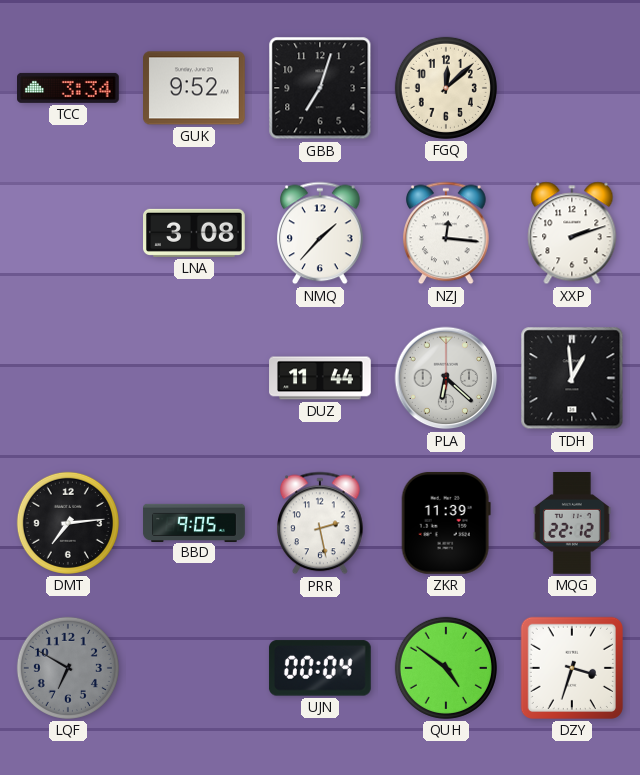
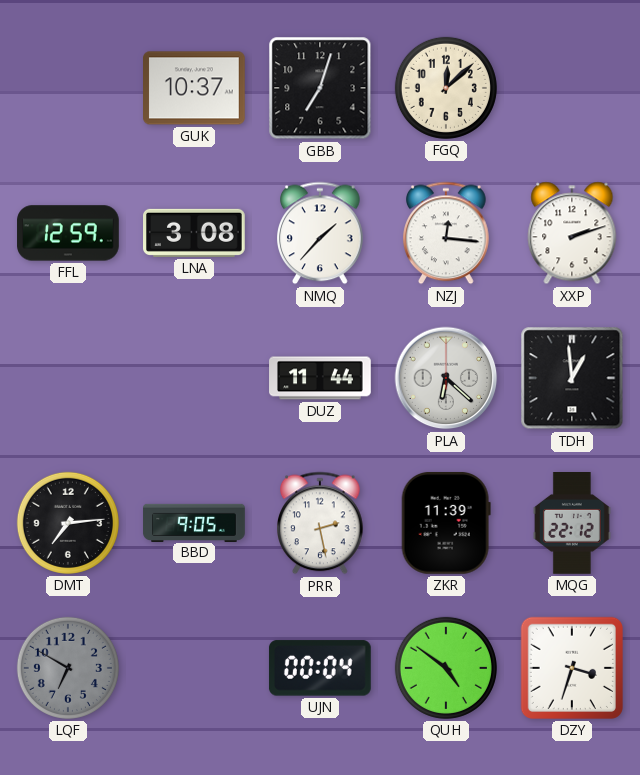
TCC: 3:34 -> none
GUK: 9:52 -> 10:37
FFL: none -> 12:59
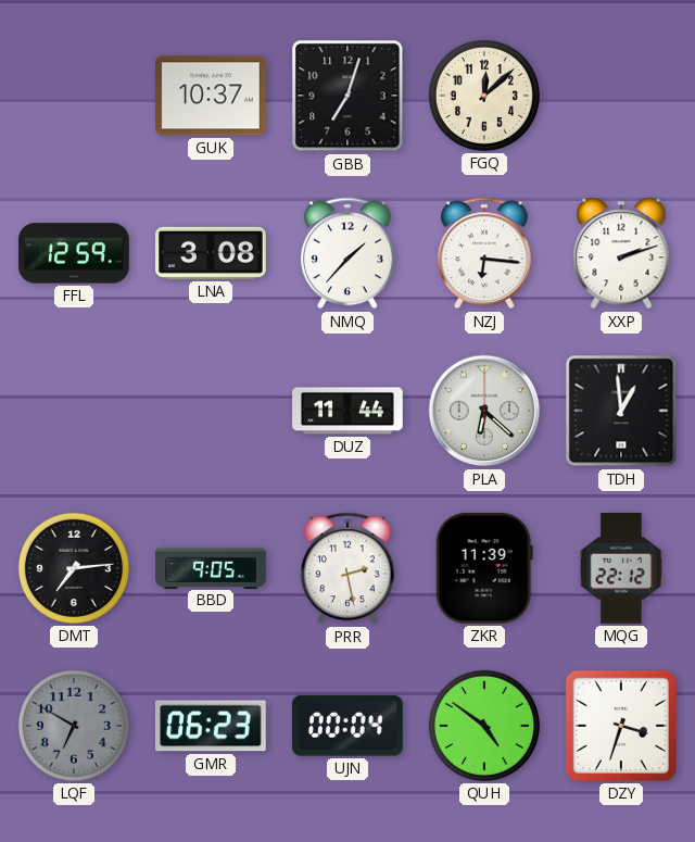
NZJ: 12:16 -> 6:16
GMR: none -> 06:23
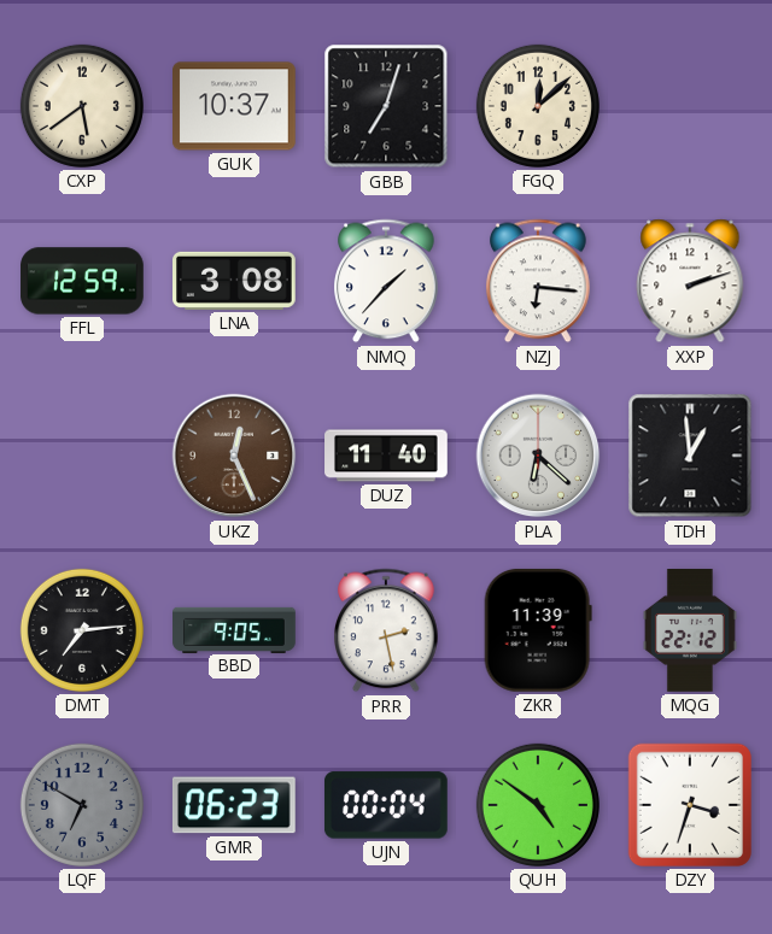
CXP: none -> 5:39
UKZ: none -> 12:26
DUZ: 11:44 -> 11:40
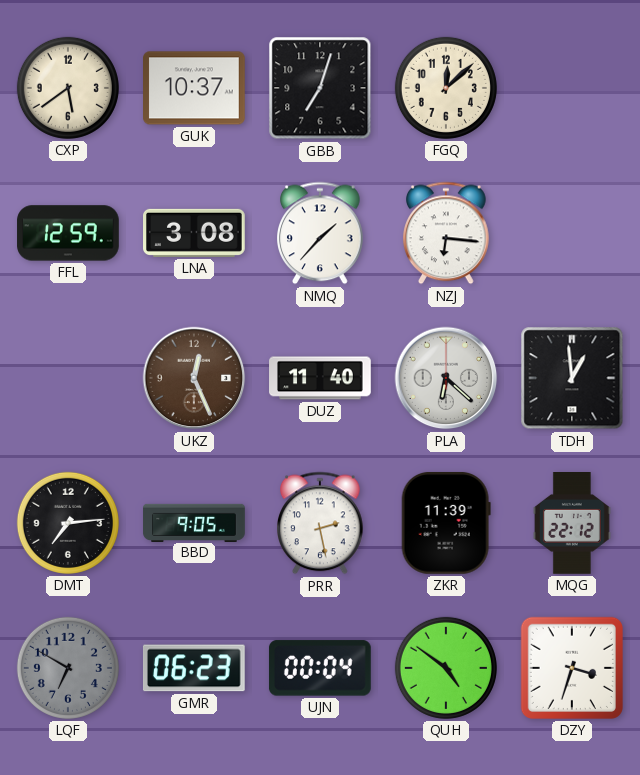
XXP: 2:12 -> none
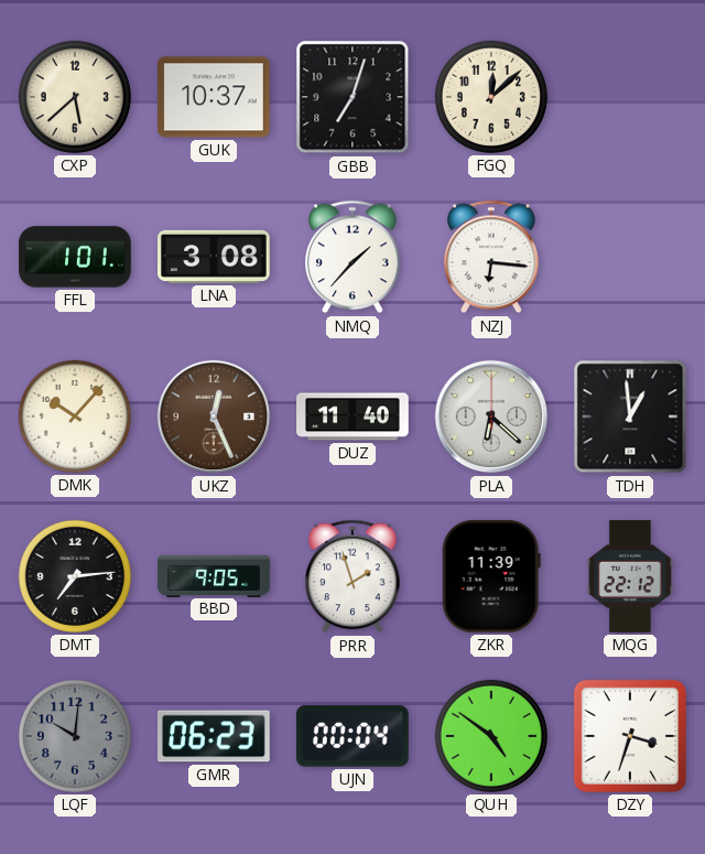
CXP: 5:39 -> 5:38
FFL: 12:59 -> 1:01
DMK: none -> 10:07
PRR: 2:28 -> 1:57
LQF: 6:50 -> 10:01
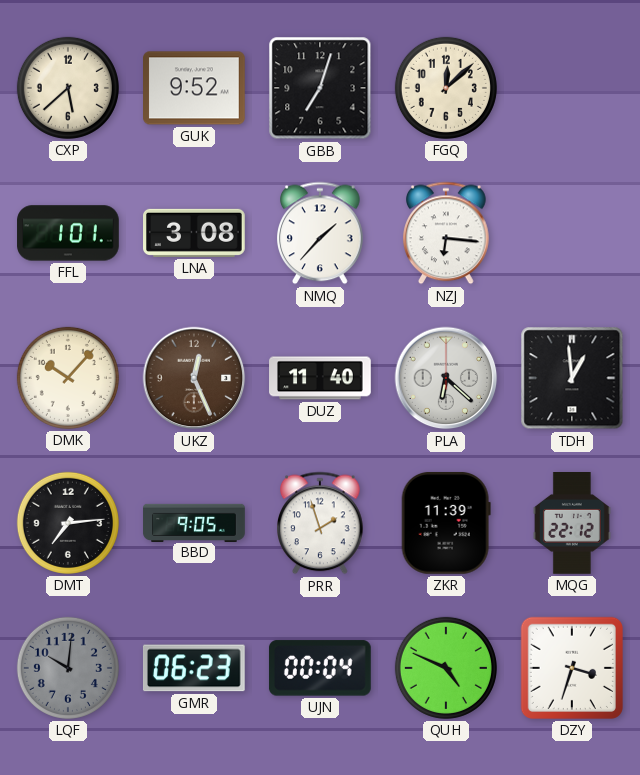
GUK: 10:37 -> 9:52
QUH: 4:51 -> 4:49
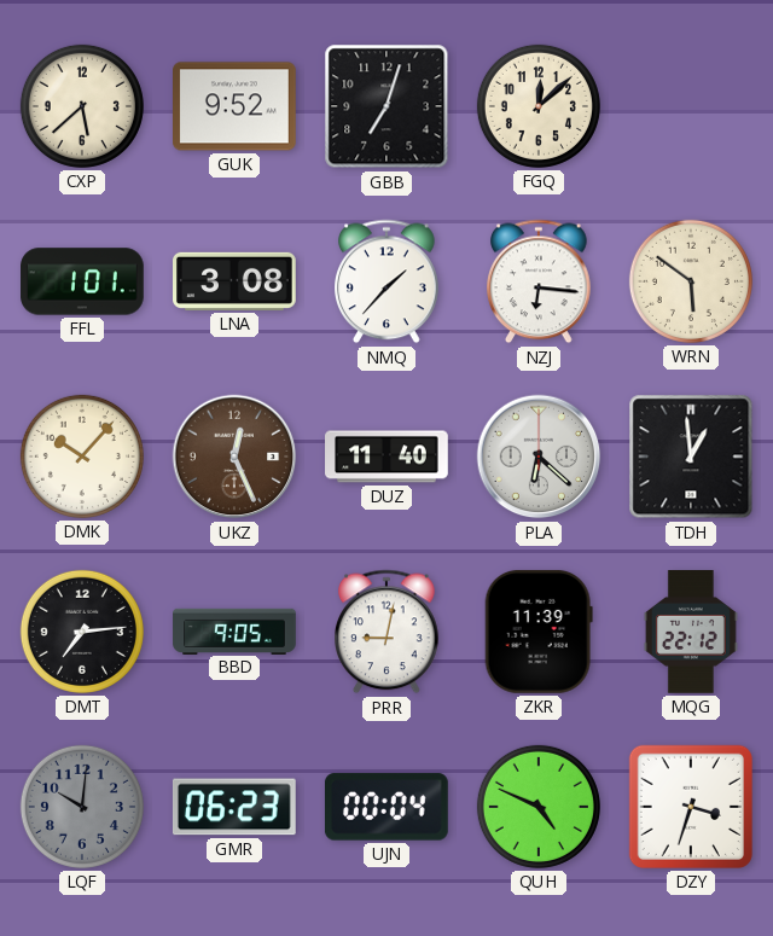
WRN: none -> 5:51
PRR: 1:57 -> 9:02
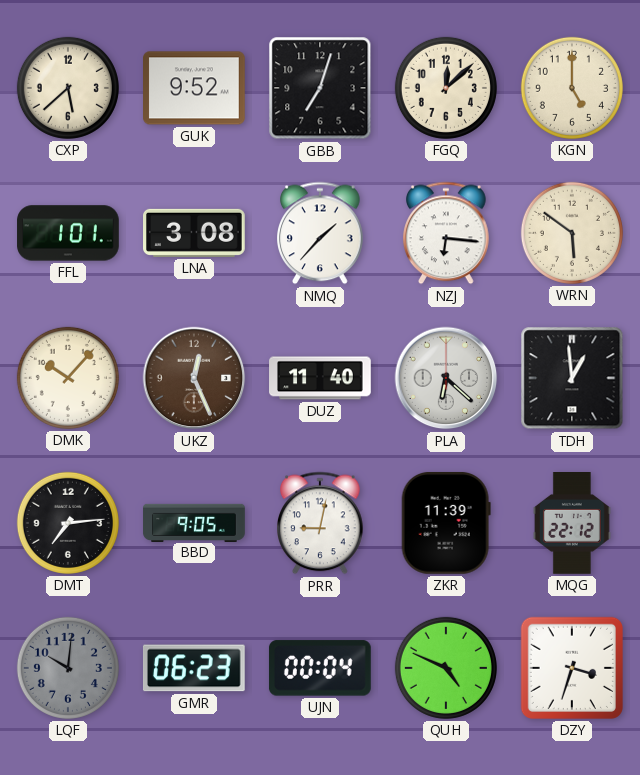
KGN: none -> 5:00
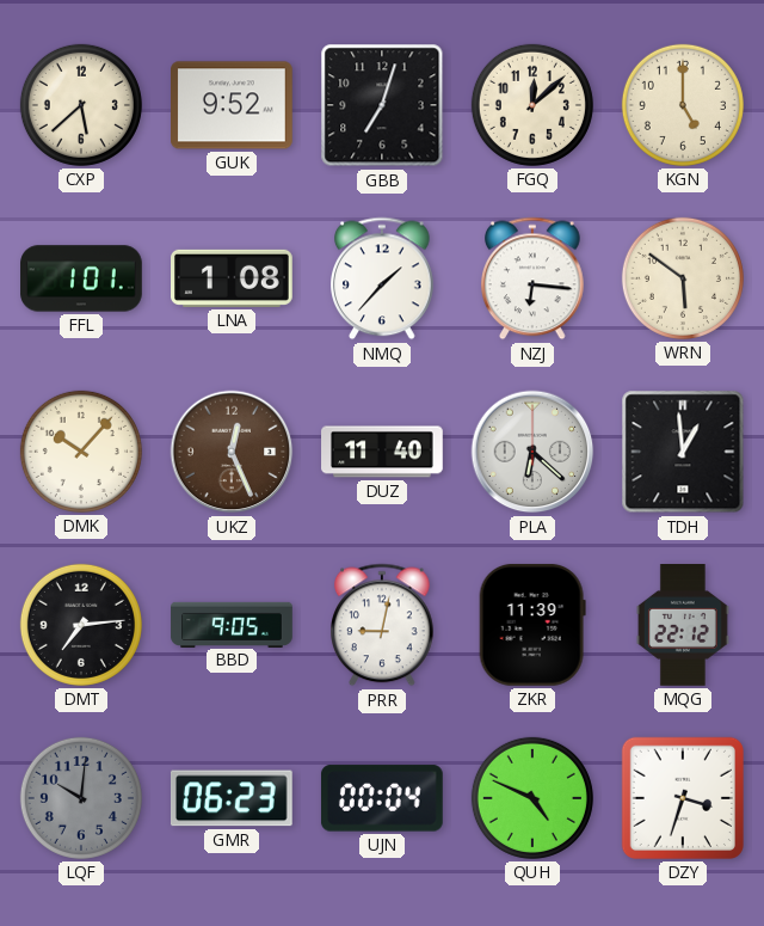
LNA: 3:08 -> 1:08
